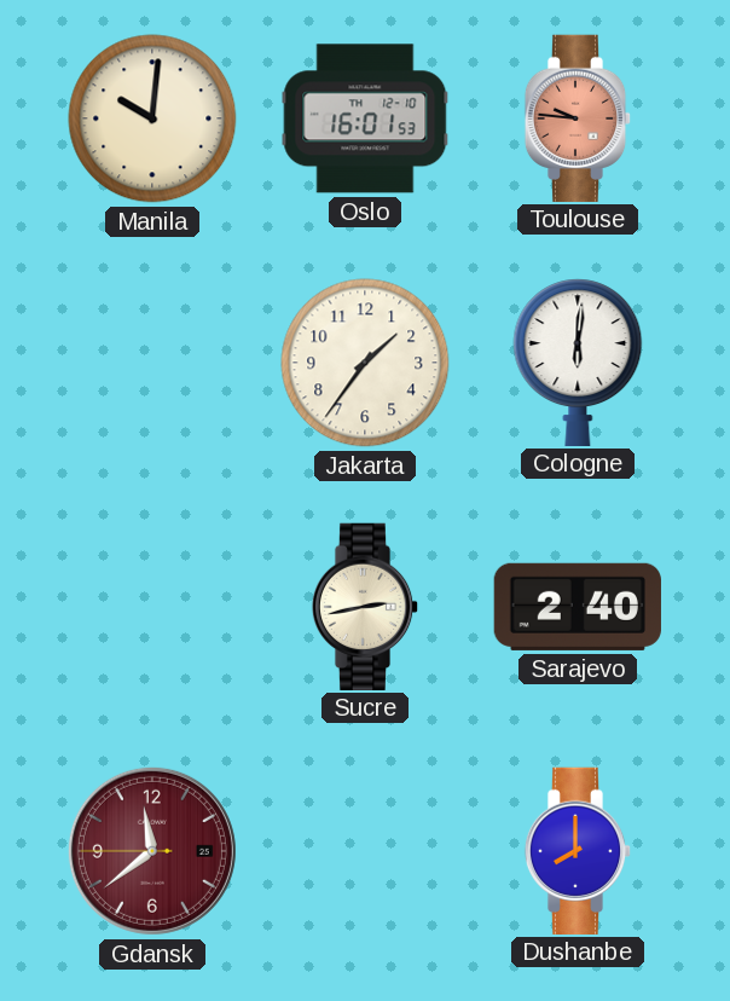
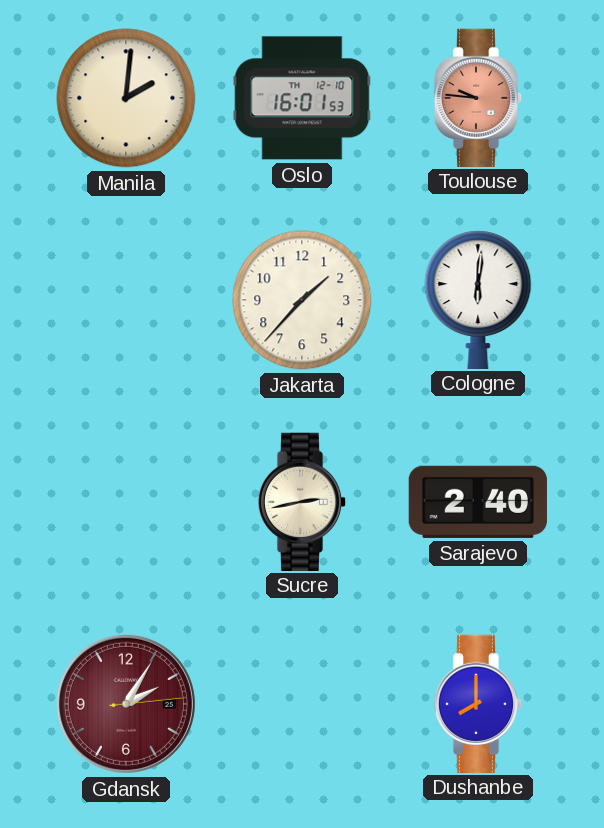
Manila: 10:01 -> 2:01
Jakarta: 1:36 -> 1:37
Gdansk: 11:38 -> 2:05
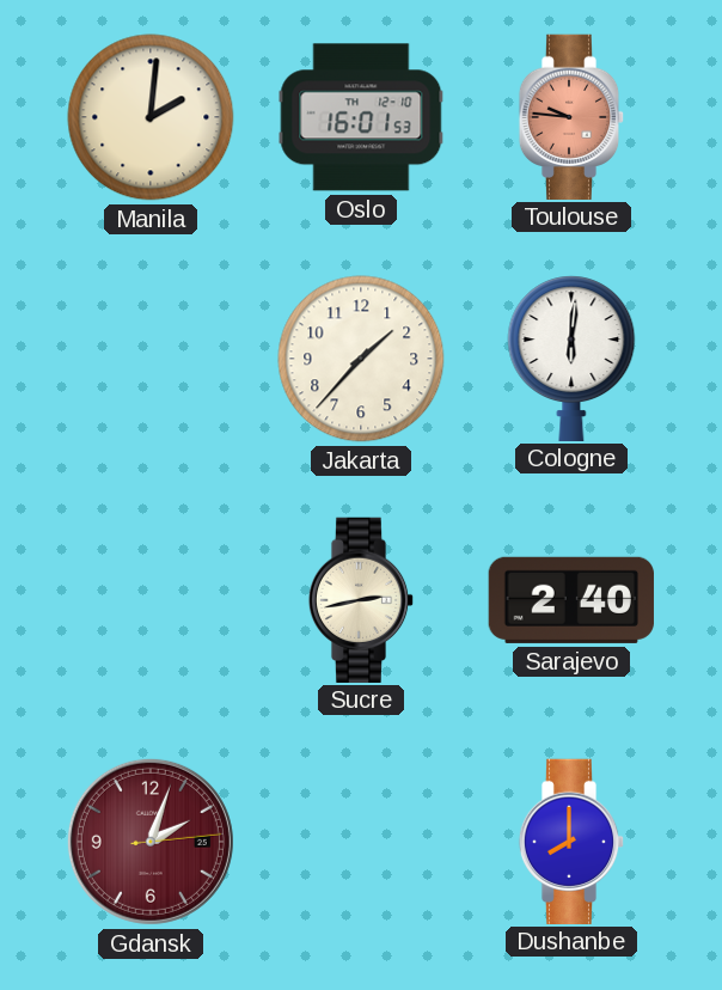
Gdansk: 2:05 -> 2:03
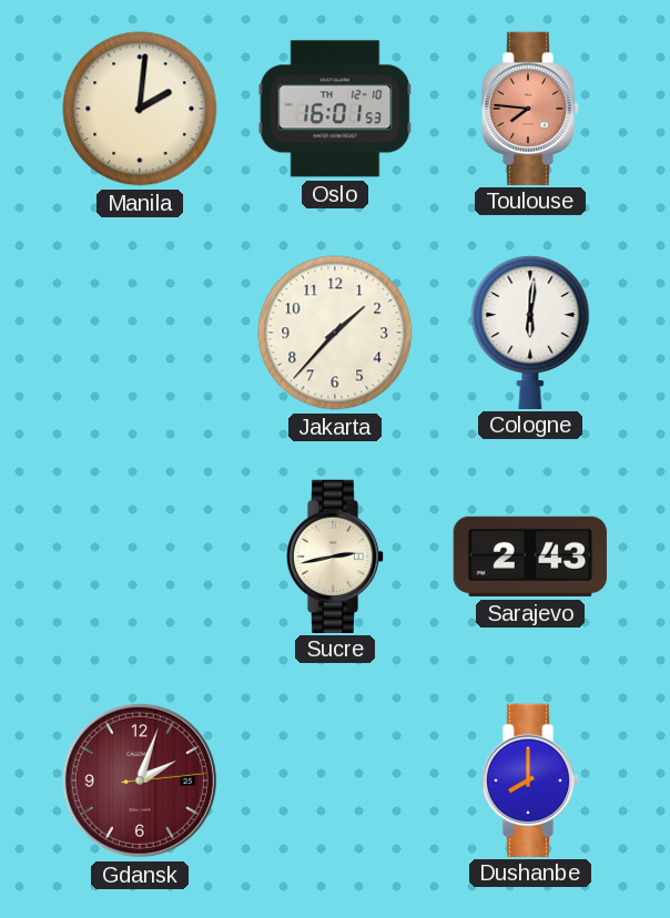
Toulouse: 9:46 -> 7:46
Sarajevo: 2:40 -> 2:43
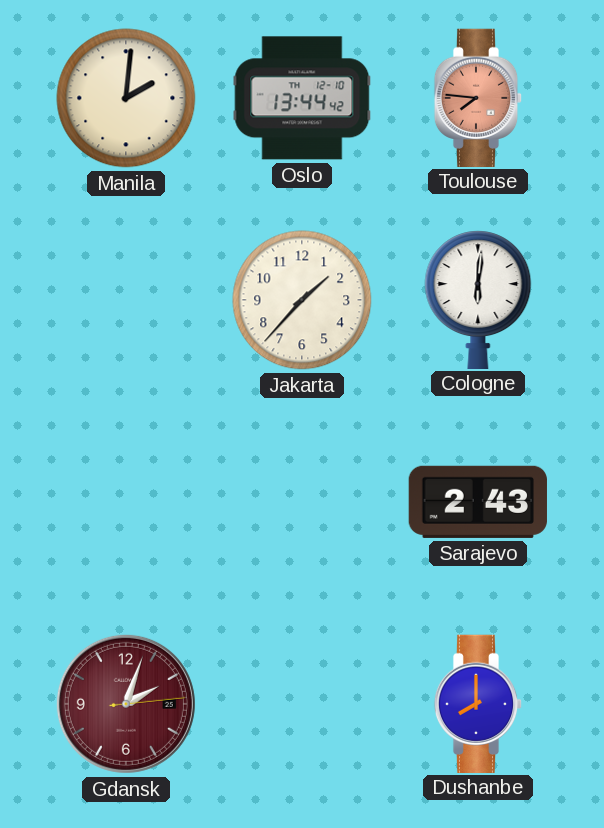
Oslo: 16:01 -> 13:44
Sucre: 2:43 -> none
